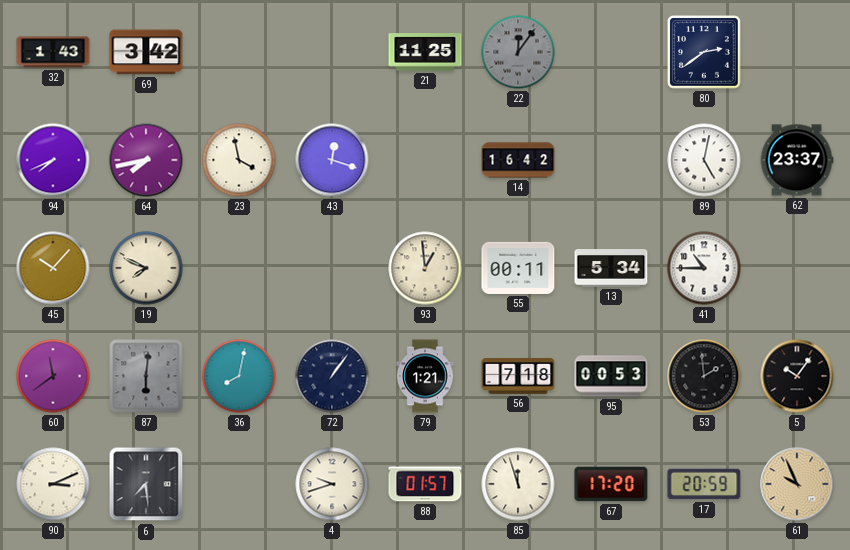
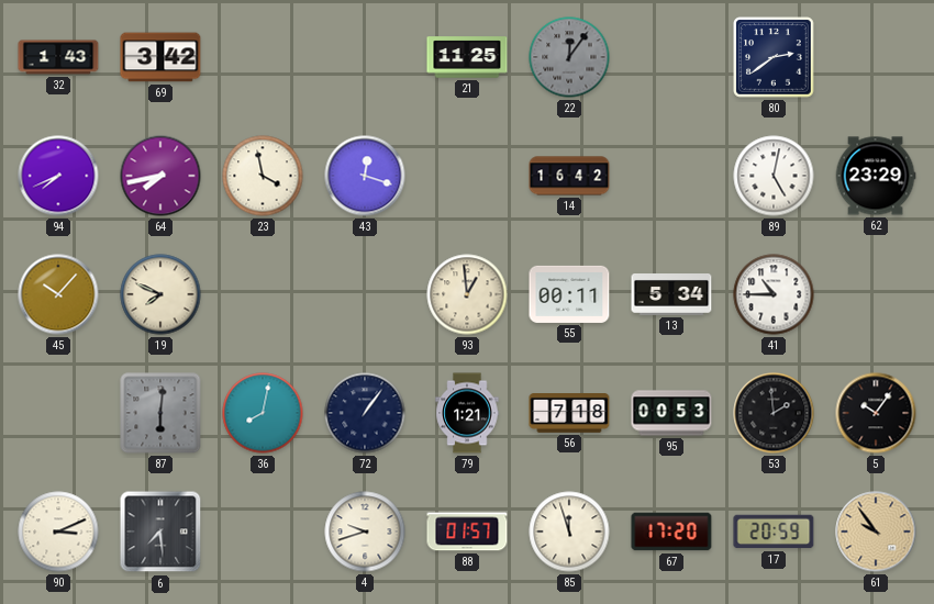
62: 23:37 -> 23:29
60: 11:39 -> none
61: 9:56 -> 9:54
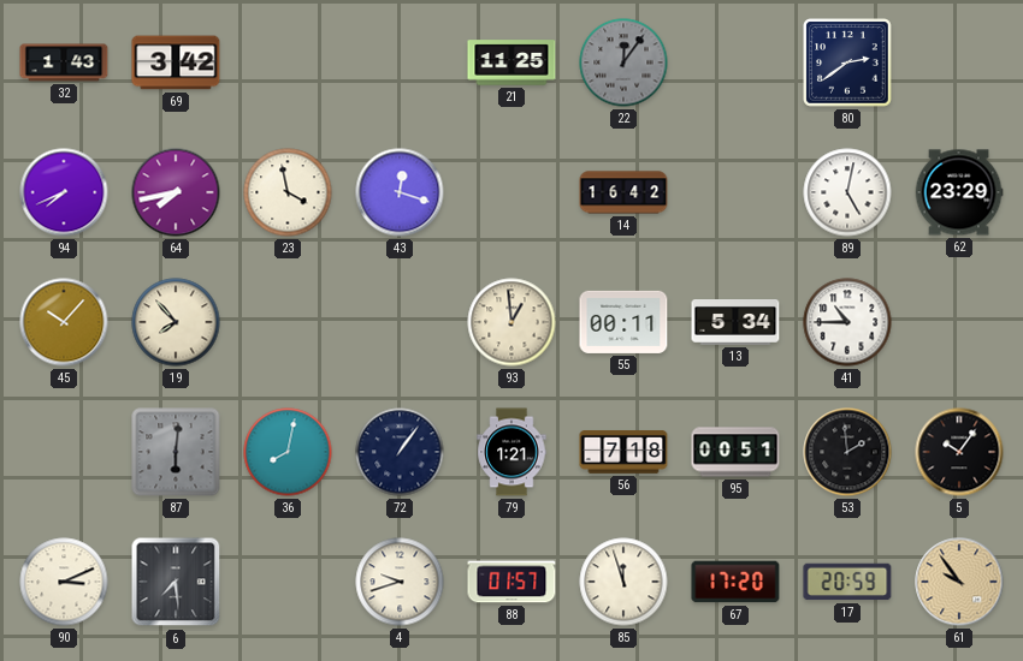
19: 7:49 -> 7:53
95: 00:53 -> 00:51
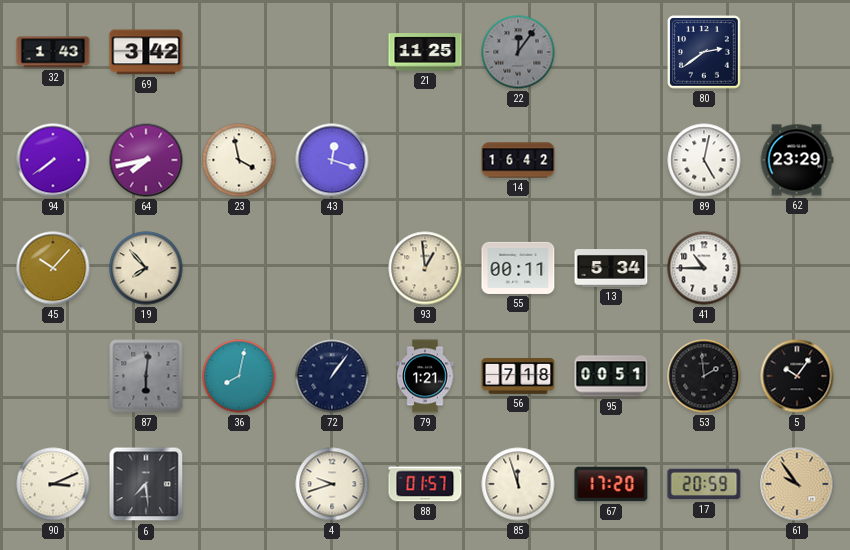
94: 7:41 -> 7:39
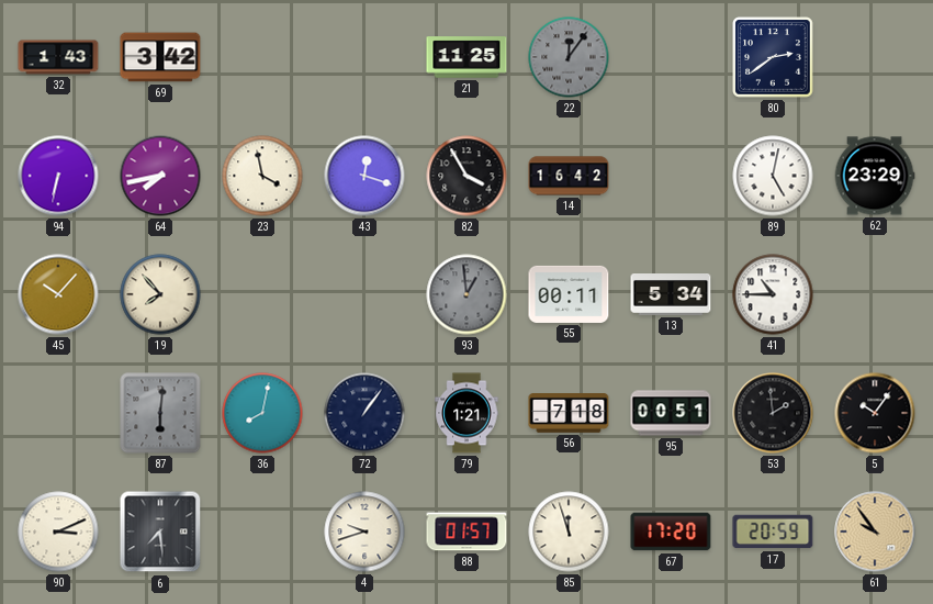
94: 7:39 -> 6:32
82: none -> 3:55
93 dial: cream -> grey
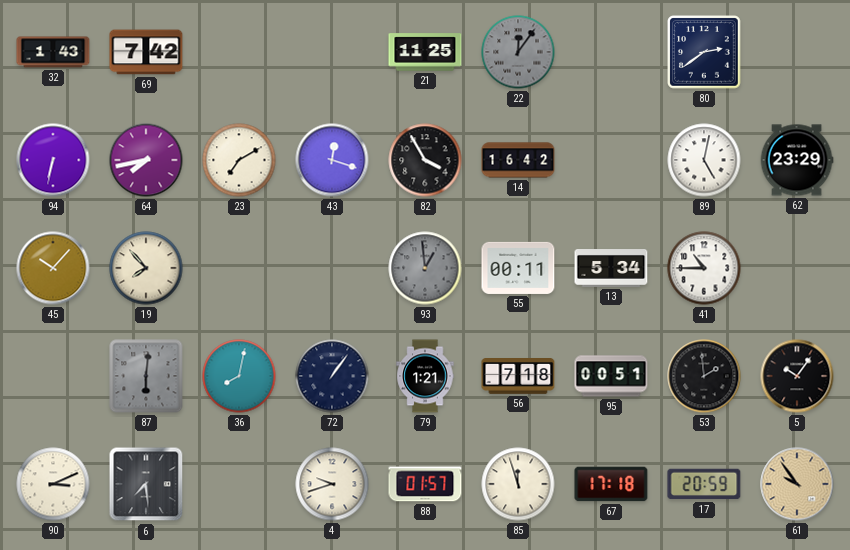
69: 3:42 -> 7:42
23: 3:58 -> 7:10
67: 17:20 -> 17:18
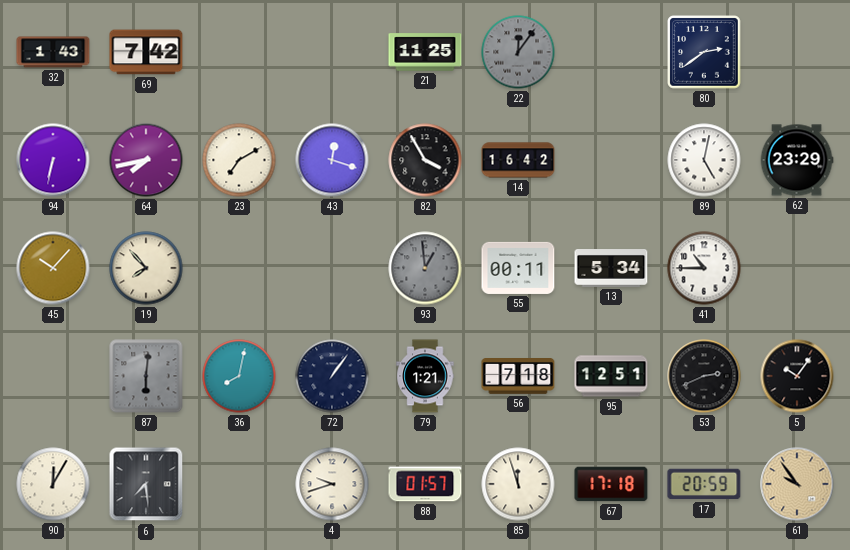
95: 00:51 -> 12:51
53: 1:59 -> 2:41
90: 3:11 -> 12:05
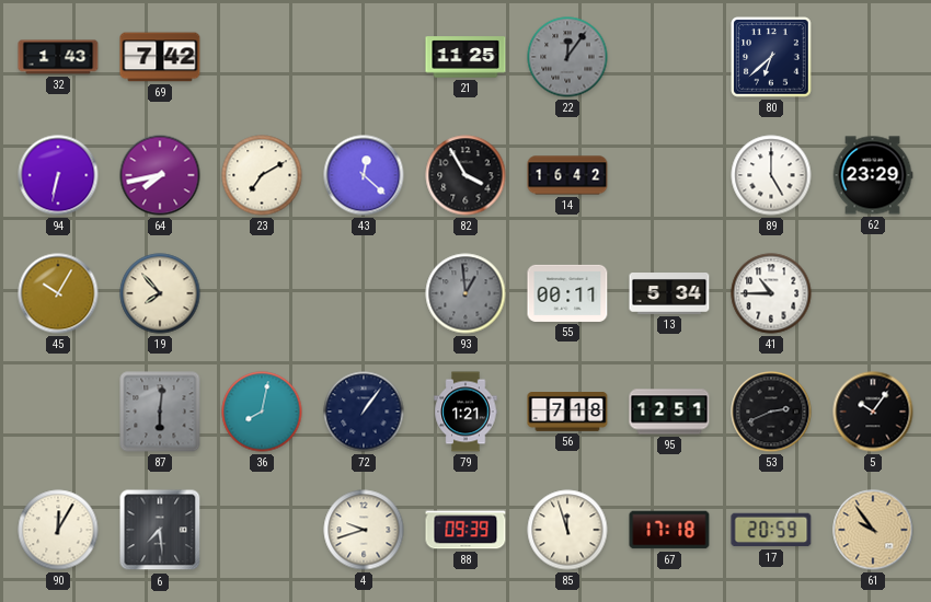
80: 2:39 -> 6:38
43: 12:18 -> 12:22
89: 5:02 -> 5:00
45: 10:07 -> 10:05
88: 01:57 -> 09:39
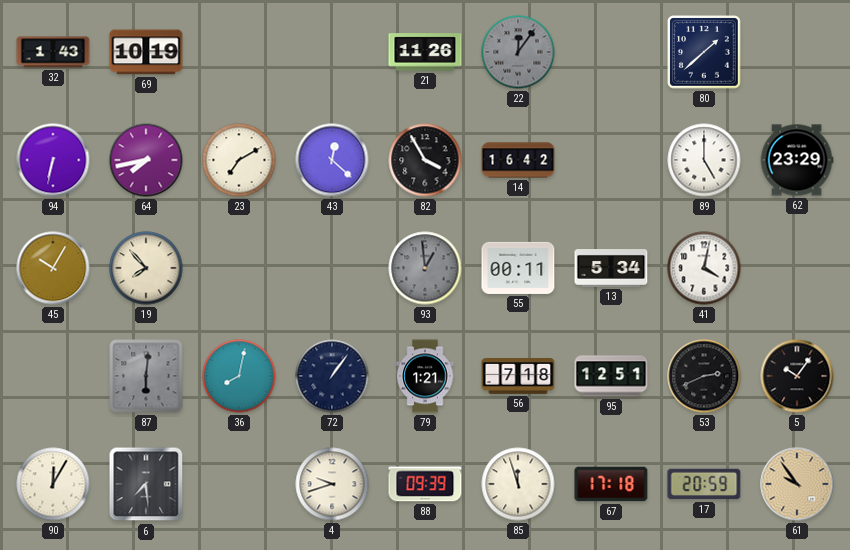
69: 7:42 -> 10:19
21: 11:25 -> 11:26
80: 6:38 -> 1:38
41: 10:45 -> 4:02
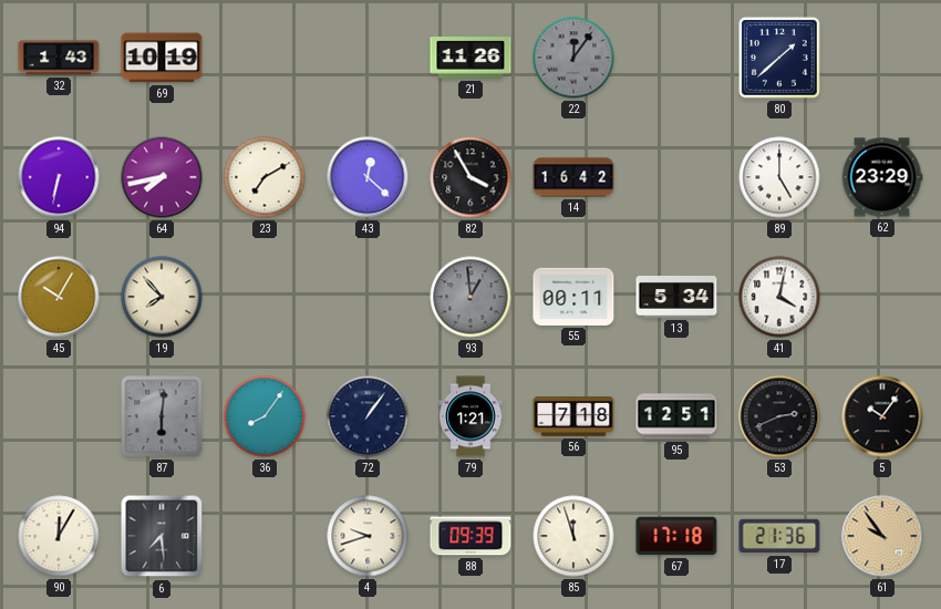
36: 8:02 -> 8:06
17: 20:59 -> 21:36
